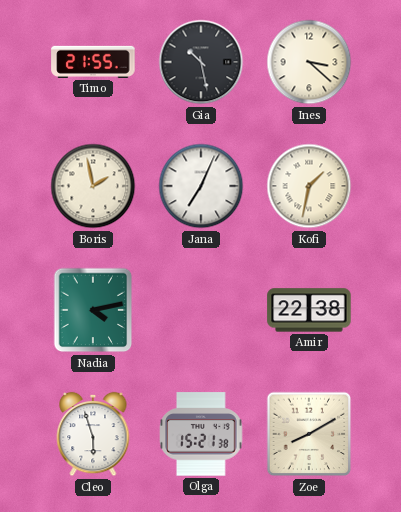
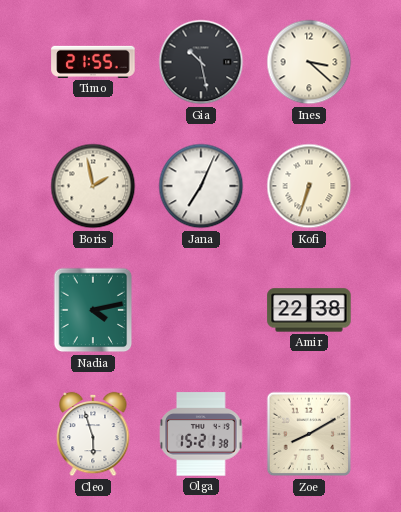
Kofi: 1:32 -> 6:33
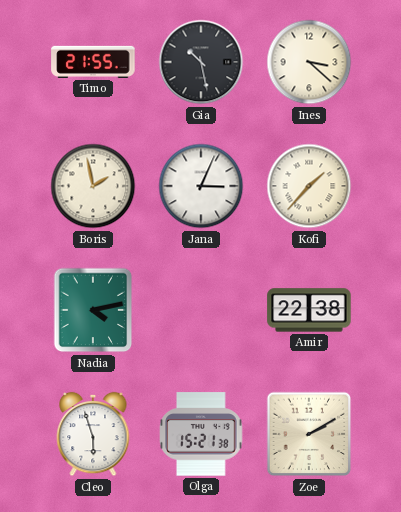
Jana: 7:04 -> 3:04
Kofi: 6:33 -> 1:37
Zoe: 8:10 -> 2:10
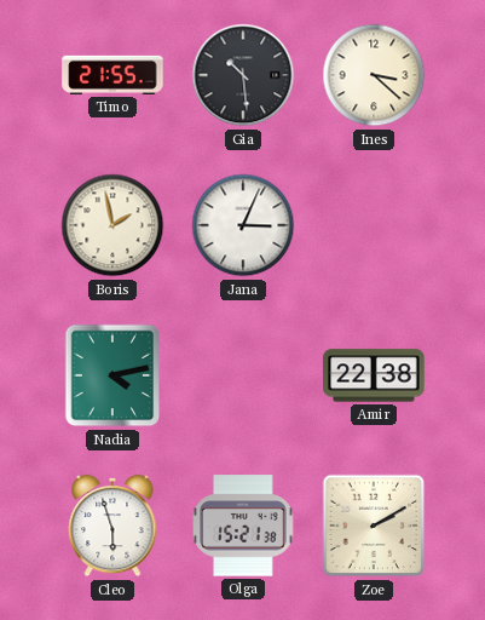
Gia: 10:28 -> 10:29
Kofi: 1:37 -> none
